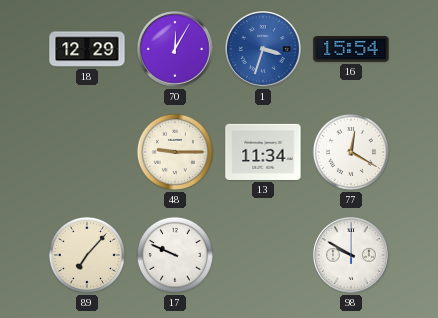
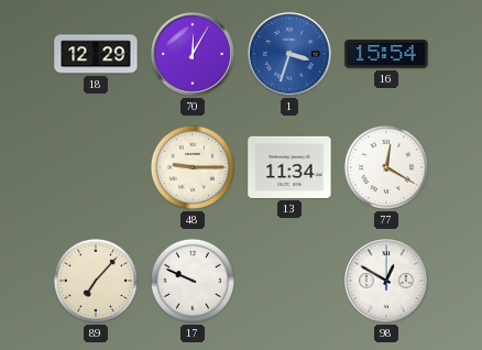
98: 9:50 -> 12:50
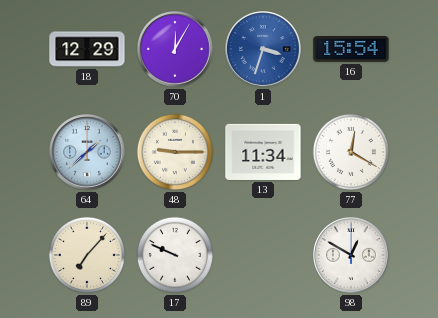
64: none -> 1:38
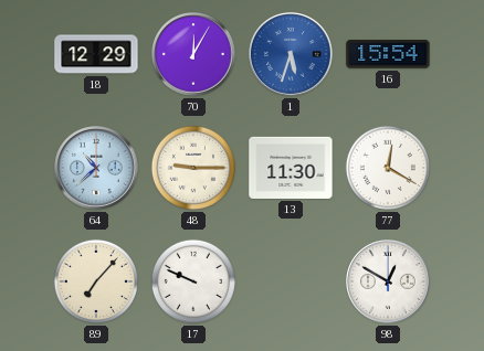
1: 3:33 -> 5:33
64: 1:38 -> 10:38
13: 11:34 -> 11:30
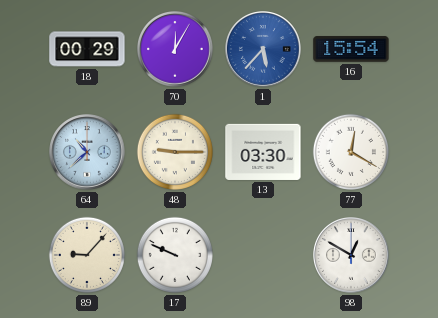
18: 12:29 -> 00:29
1: 5:33 -> 5:37
13: 11:30 -> 03:30
89: 7:07 -> 9:07
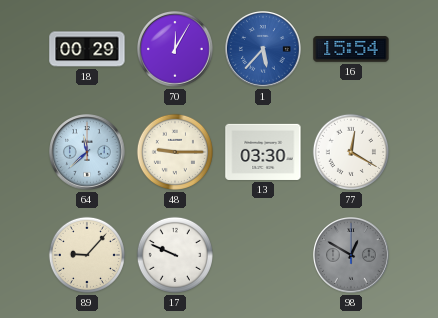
64: 10:38 -> 11:38
98 dial: white -> grey
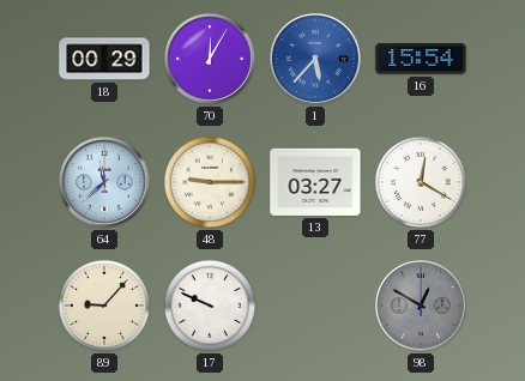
13: 03:30 -> 03:27
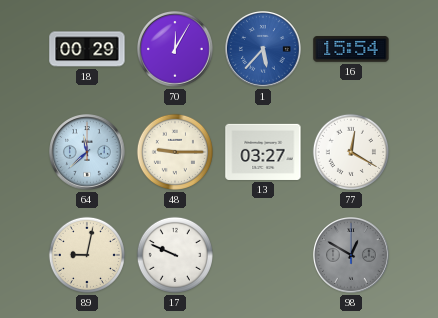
89: 9:07 -> 9:02
